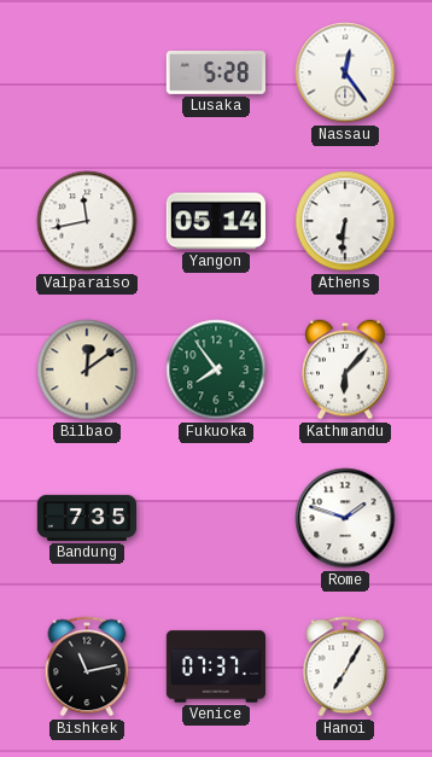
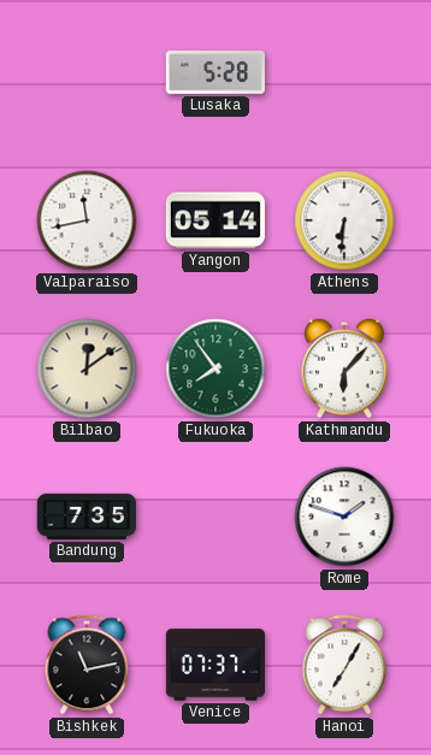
Nassau: 12:24 -> none
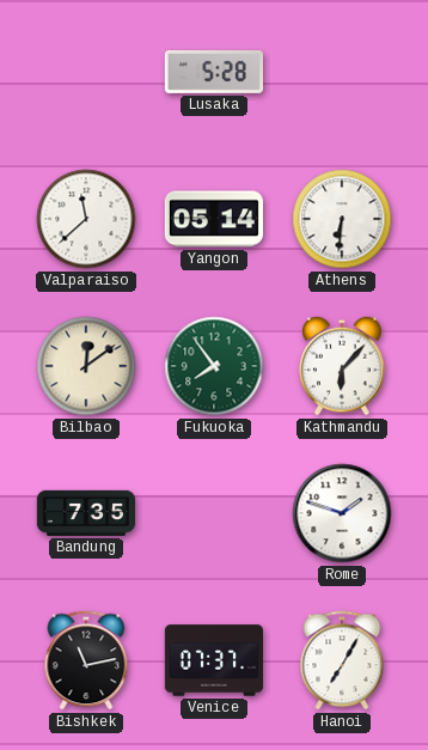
Valparaiso: 11:43 -> 11:38
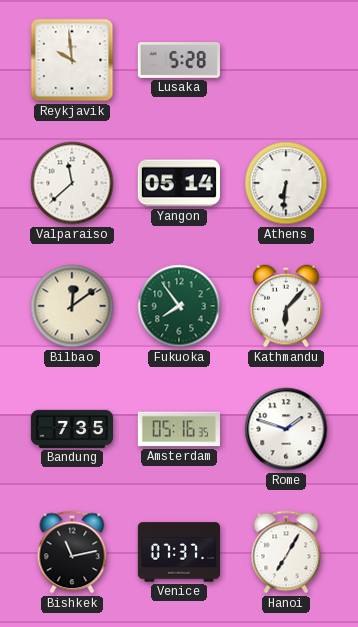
Reykjavik: none -> 9:59
Amsterdam: none -> 05:16
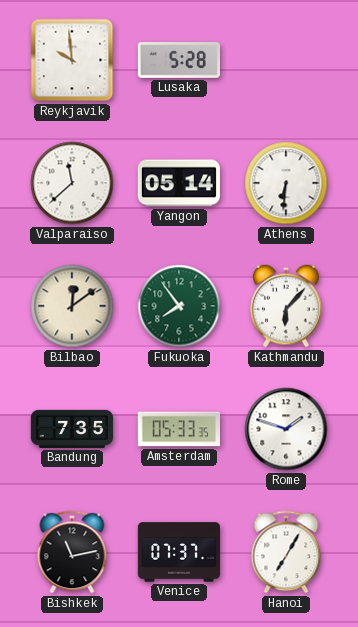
Amsterdam: 05:16 -> 05:33
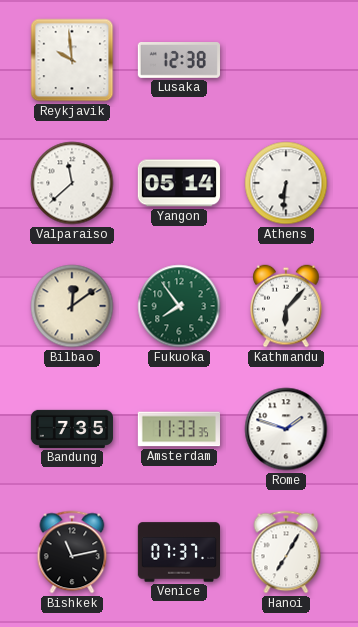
Lusaka: 5:28 -> 12:38
Amsterdam: 05:33 -> 11:33
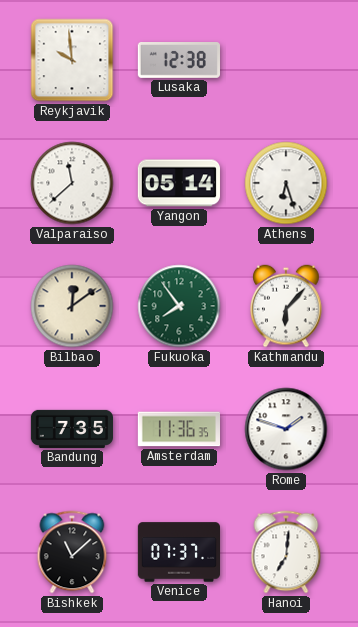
Athens: 6:31 -> 6:27
Amsterdam: 11:33 -> 11:36
Bishkek: 11:13 -> 11:08
Hanoi: 7:05 -> 7:01
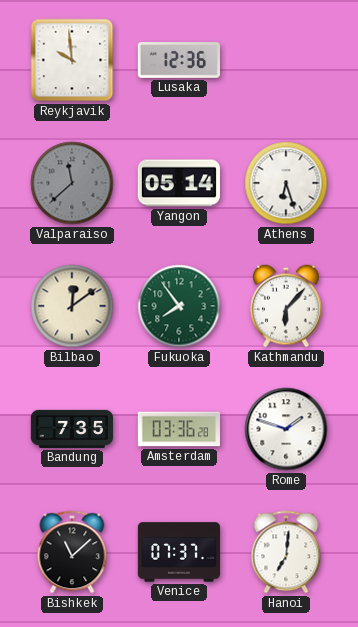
Lusaka: 12:38 -> 12:36
Valparaiso dial: white -> grey
Amsterdam: 11:36 -> 03:36
